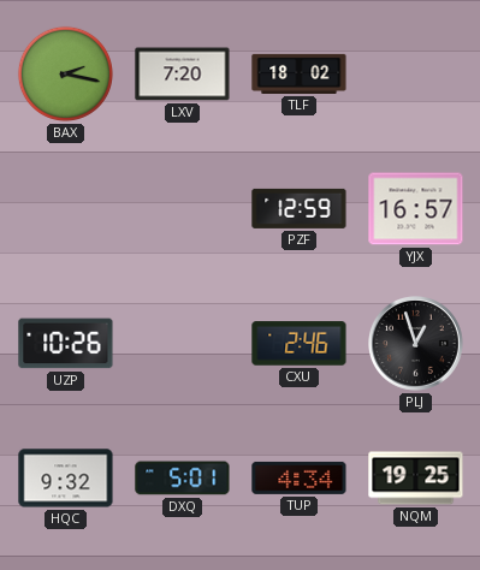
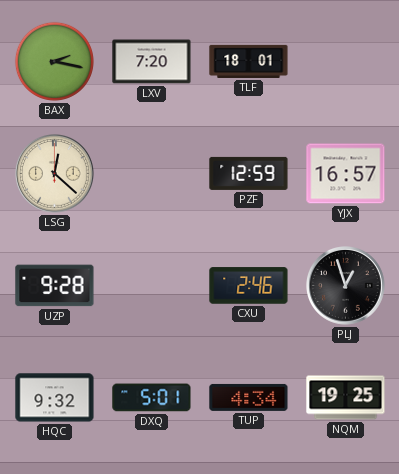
TLF: 18:02 -> 18:01
LSG: none -> 12:22
UZP: 10:26 -> 9:28
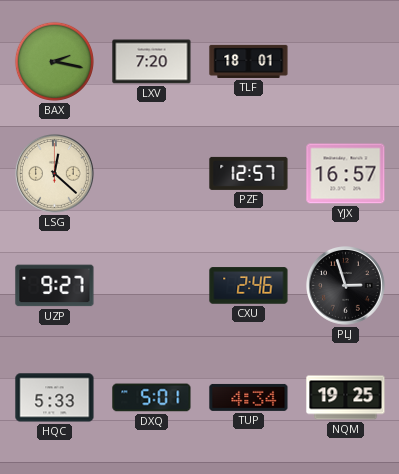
PZF: 12:59 -> 12:57
UZP: 9:28 -> 9:27
PLJ: 12:57 -> 2:57
HQC: 9:32 -> 5:33
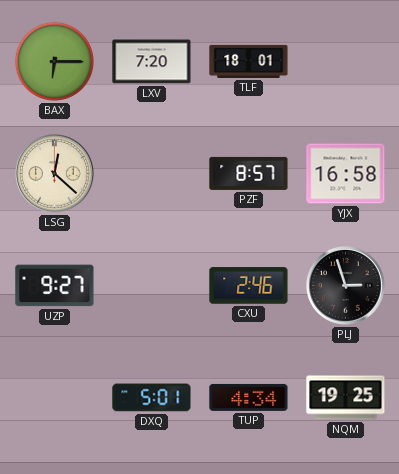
BAX: 2:17 -> 6:15
PZF: 12:57 -> 8:57
YJX: 16:57 -> 16:58
HQC: 5:33 -> none
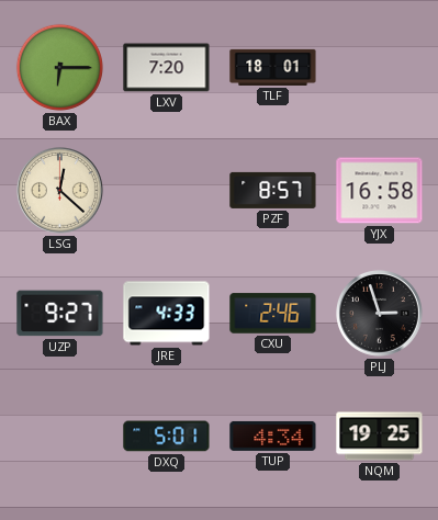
JRE: none -> 4:33
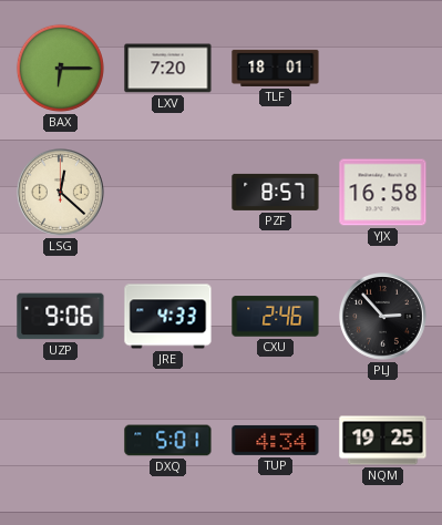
UZP: 9:27 -> 9:06
PLJ: 2:57 -> 2:53
